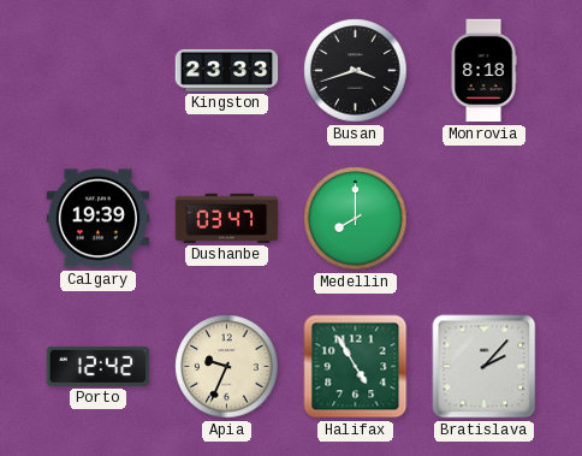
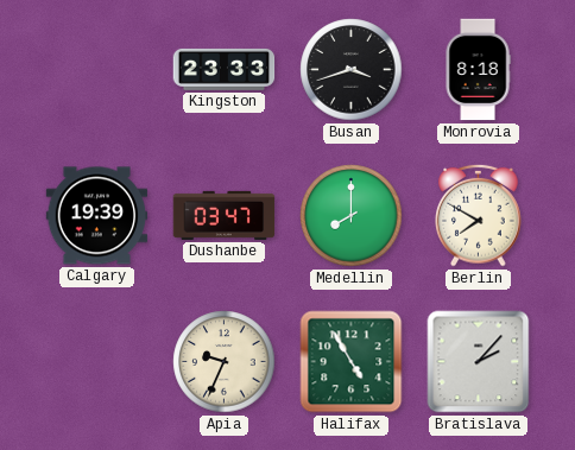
Berlin: none -> 7:50
Porto: 12:42 -> none
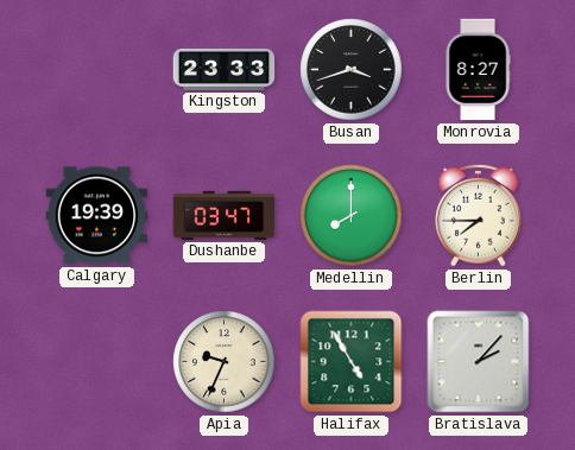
Monrovia: 8:18 -> 8:27
Berlin: 7:50 -> 7:45
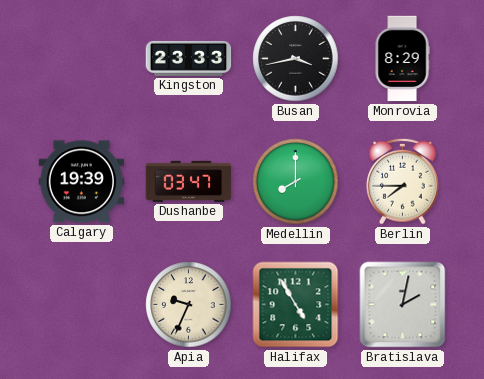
Busan: 3:42 -> 3:43
Monrovia: 8:27 -> 8:29
Bratislava: 2:07 -> 2:02
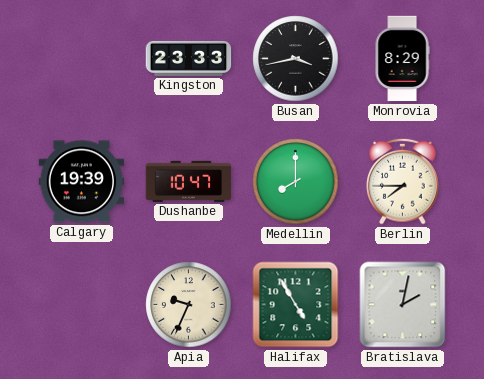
Dushanbe: 03:47 -> 10:47
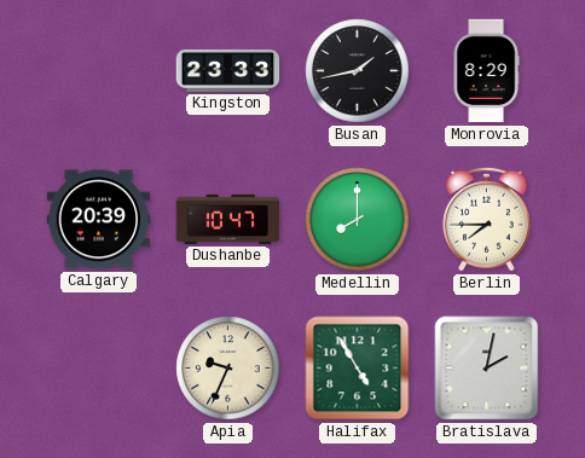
Busan: 3:43 -> 1:43
Calgary: 19:39 -> 20:39
